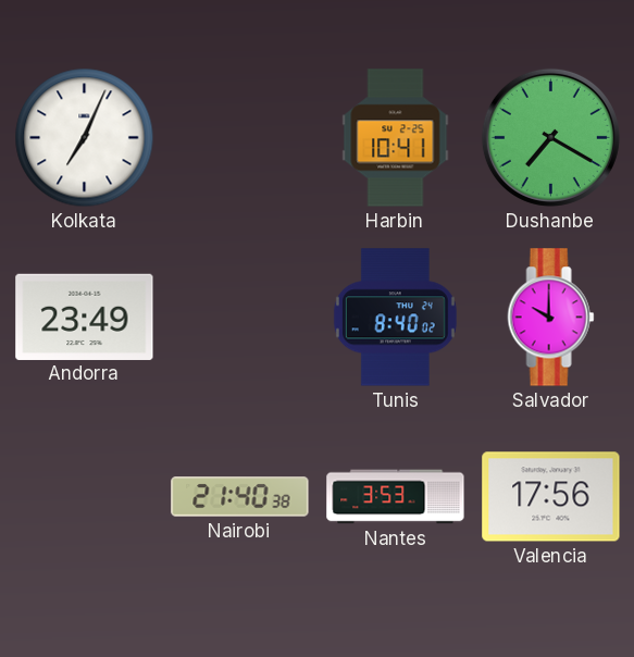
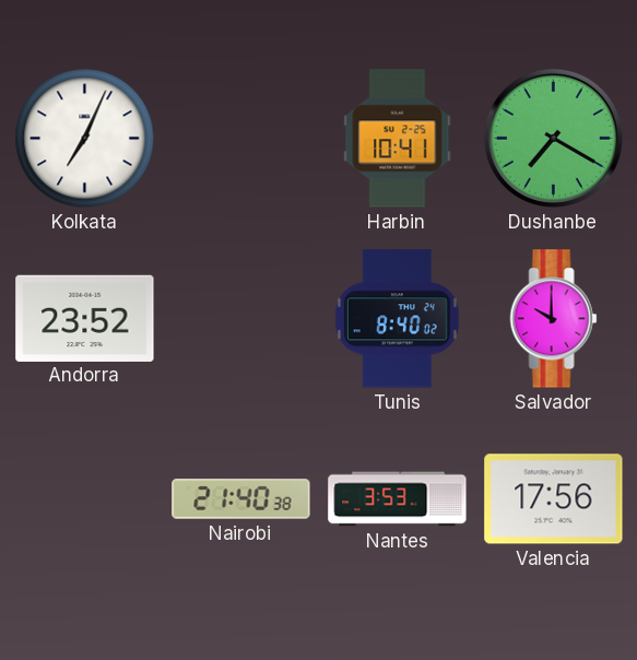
Andorra: 23:49 -> 23:52
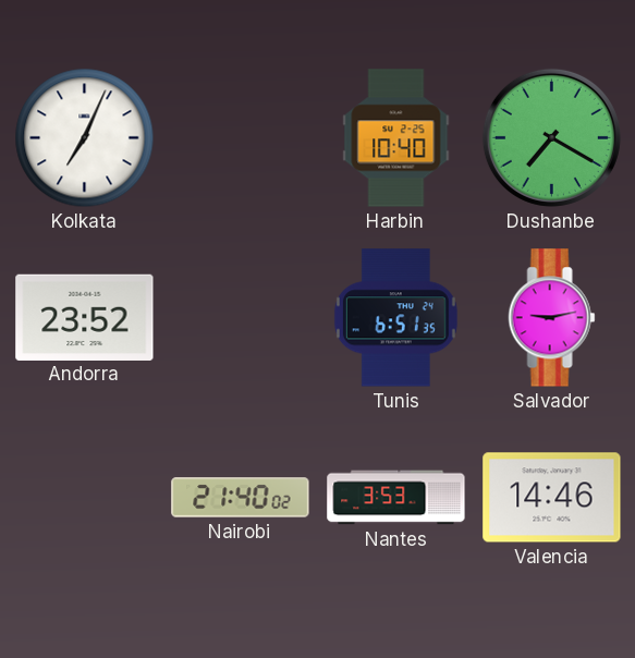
Harbin: 10:41 -> 10:40
Tunis: 8:40 -> 6:51
Salvador: 10:00 -> 9:13
Nairobi: 21:40:38 -> 21:40:02
Valencia: 17:56 -> 14:46
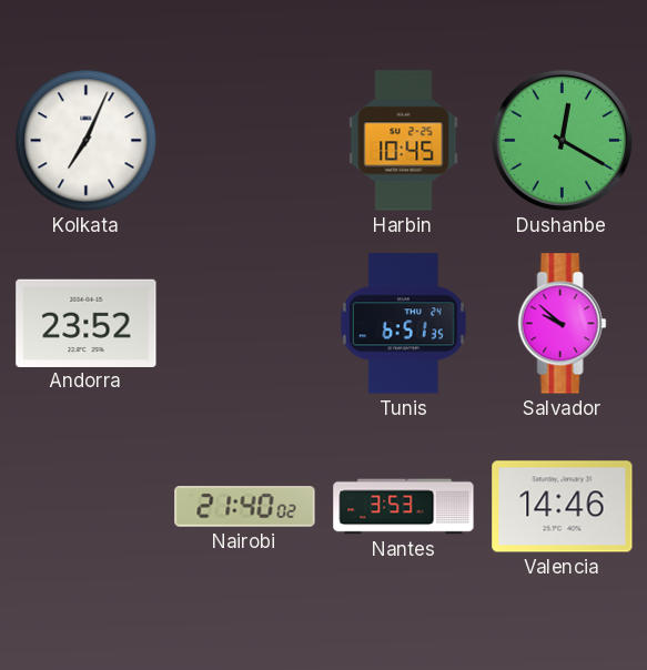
Harbin: 10:40 -> 10:45
Dushanbe: 7:20 -> 12:20
Salvador: 9:13 -> 9:52
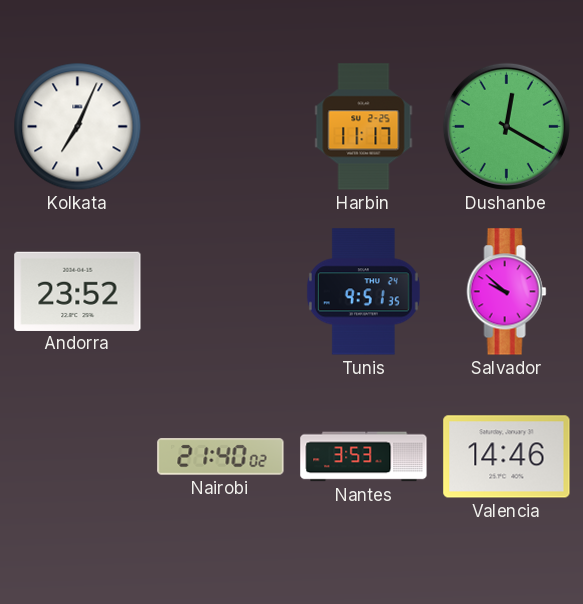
Harbin: 10:45 -> 11:17
Tunis: 6:51 -> 9:51
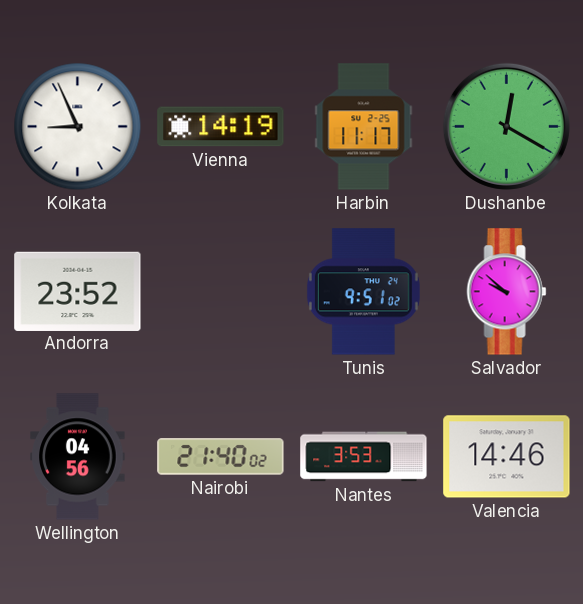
Kolkata: 7:04 -> 8:56
Vienna: none -> 14:19
Tunis: 9:51:35 -> 9:51:02
Wellington: none -> 04:56
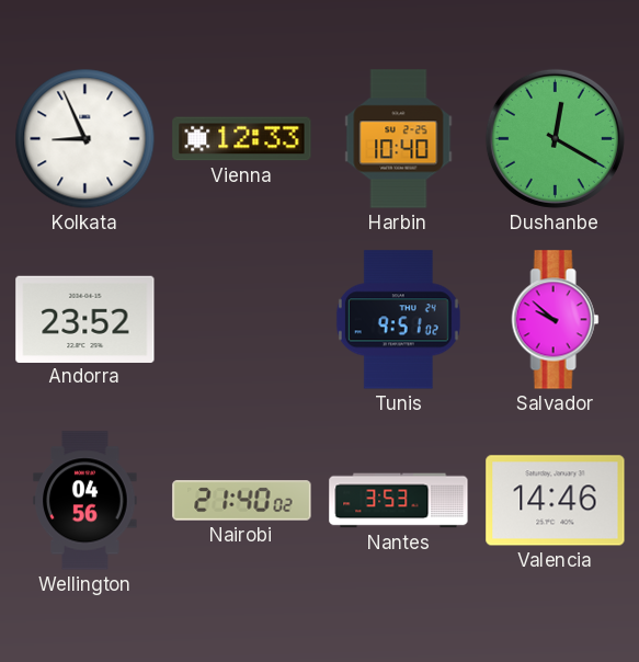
Vienna: 14:19 -> 12:33
Harbin: 11:17 -> 10:40
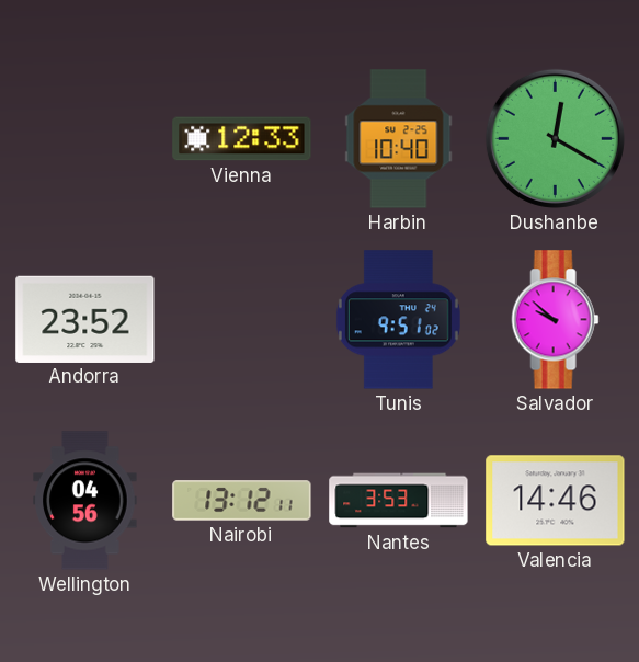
Kolkata: 8:56 -> none
Nairobi: 21:40 -> 13:12
